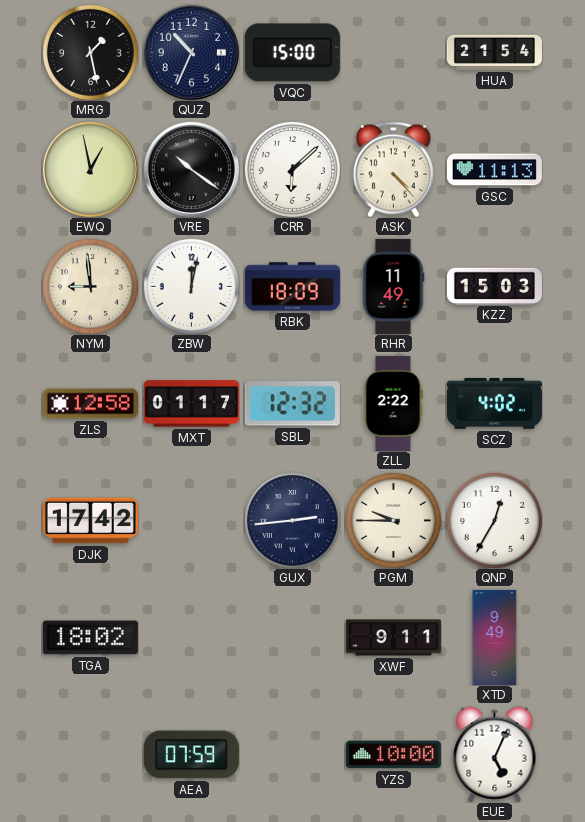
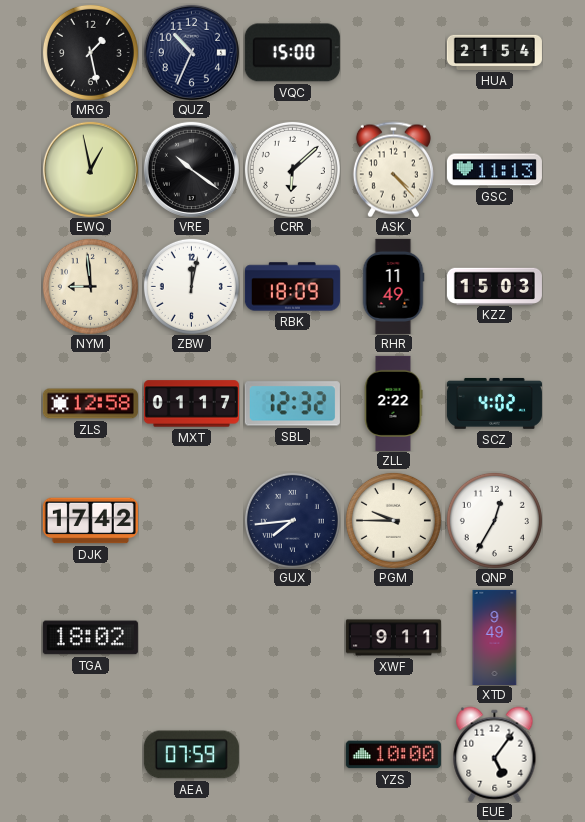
GUX: 2:44 -> 7:44
EUE: 5:04 -> 5:06
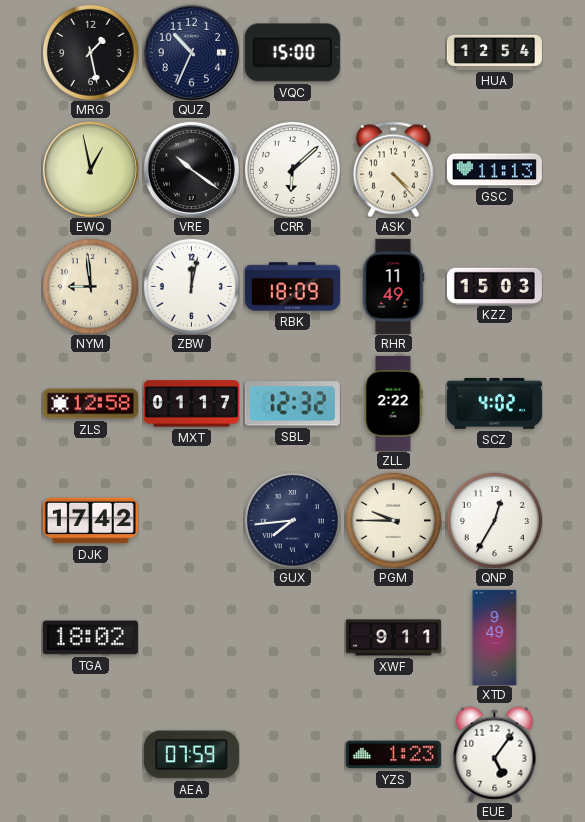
HUA: 21:54 -> 12:54
YZS: 10:00 -> 1:23
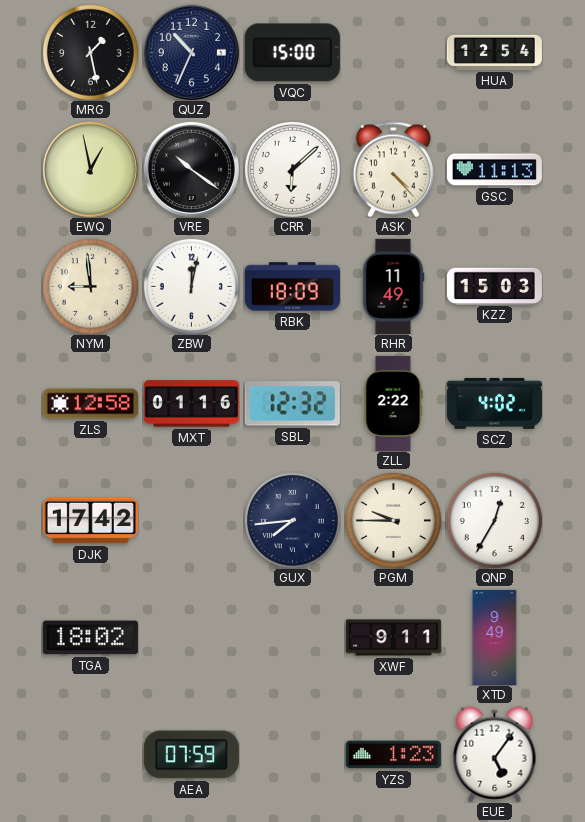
MXT: 01:17 -> 01:16
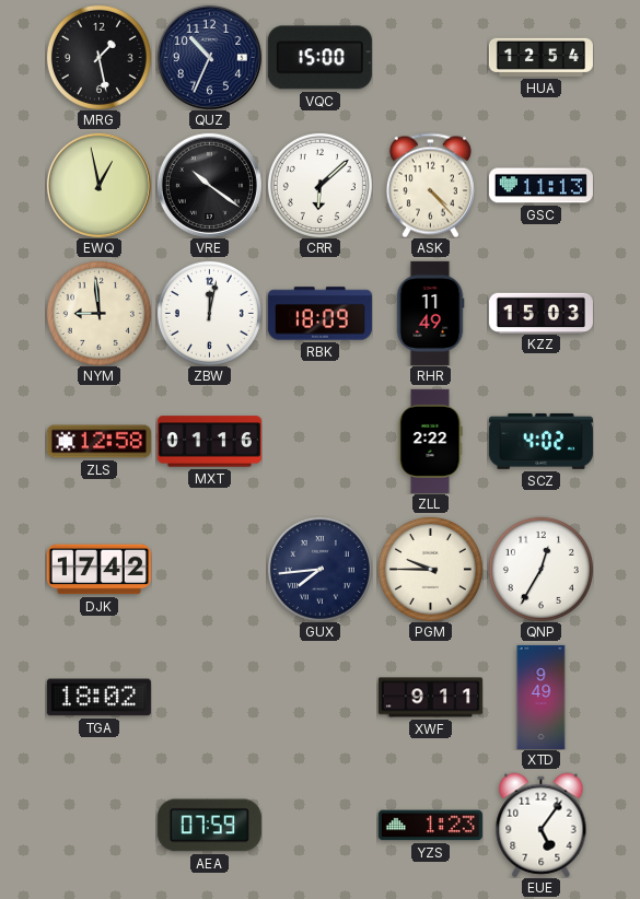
SBL: 12:32 -> none
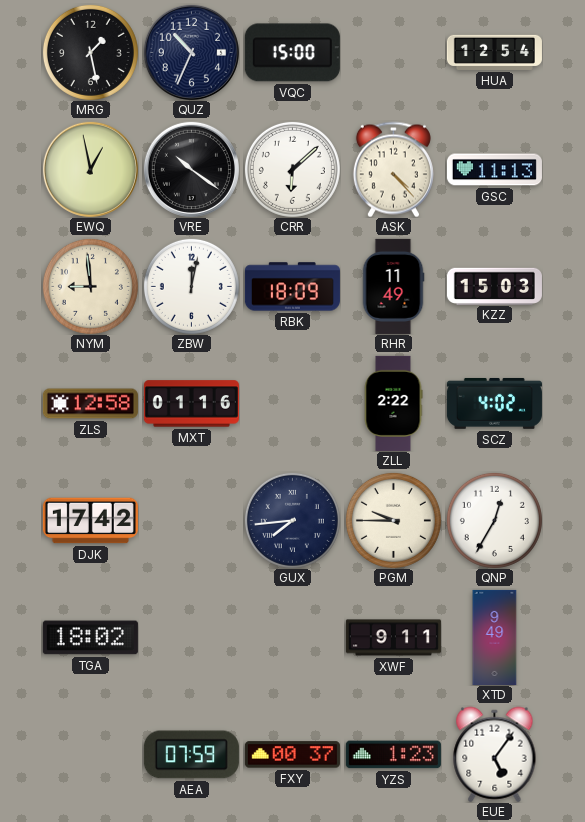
FXY: none -> 00:37
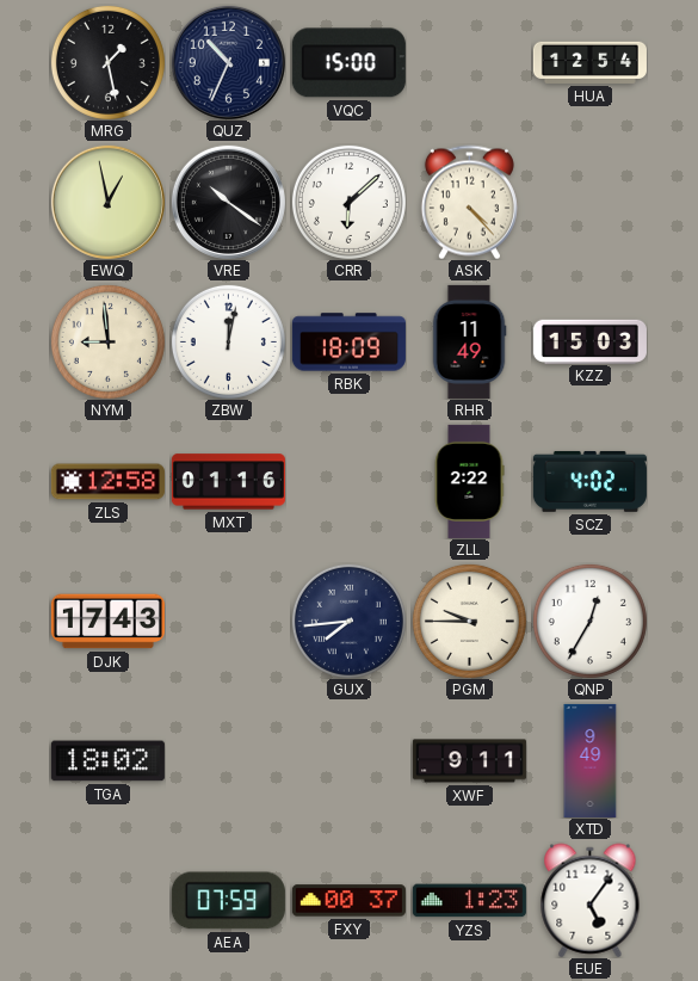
GSC: 11:13 -> none
DJK: 17:42 -> 17:43
